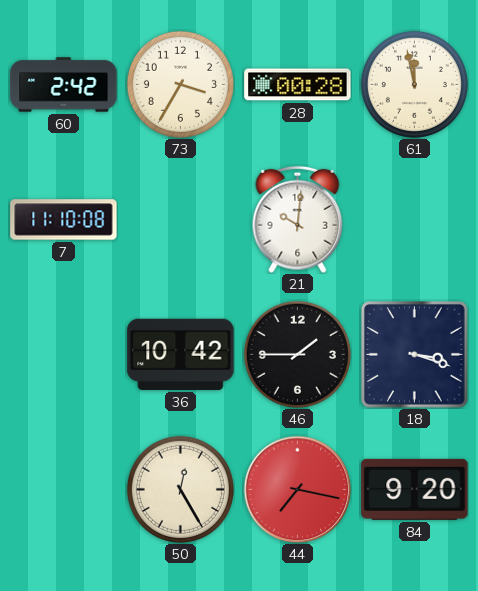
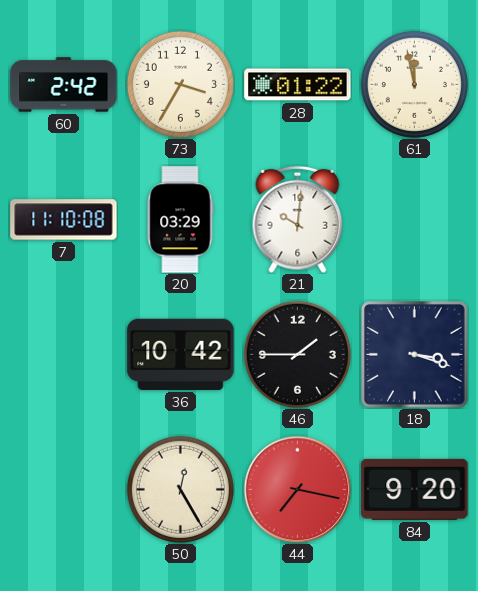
28: 00:28 -> 01:22
20: none -> 03:29
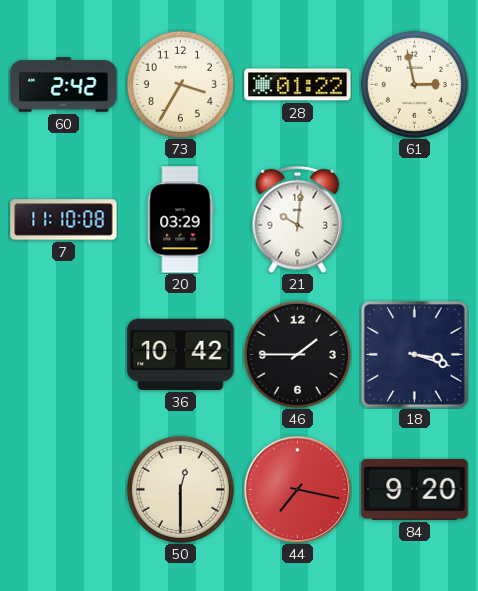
61: 11:58 -> 2:58
50: 12:25 -> 12:30
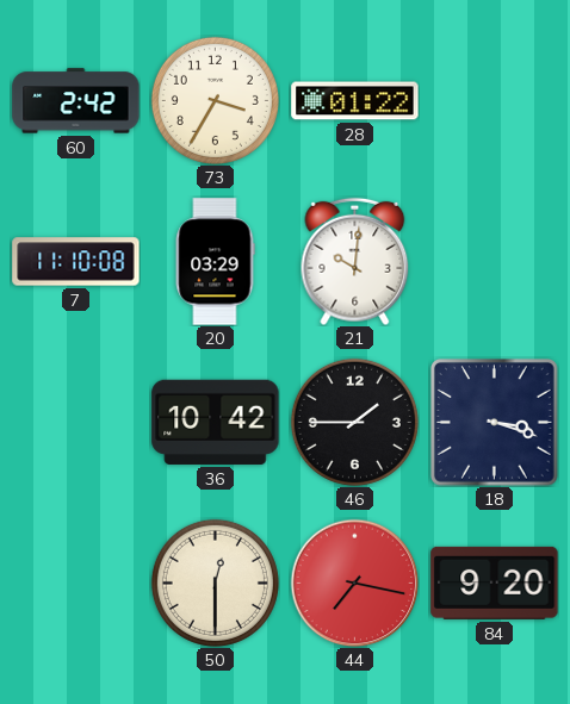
61: 2:58 -> none
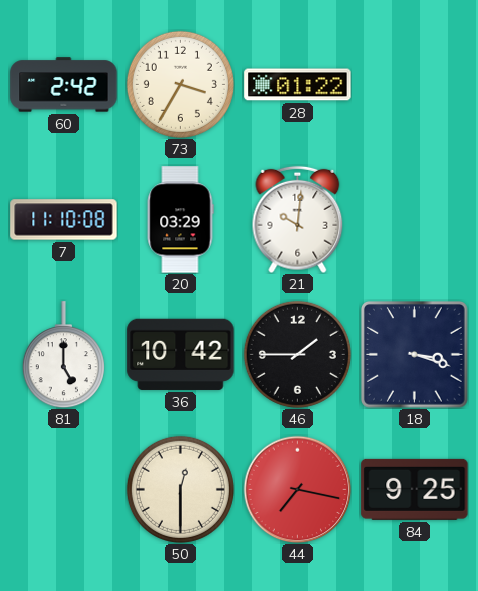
81: none -> 5:00
84: 9:20 -> 9:25
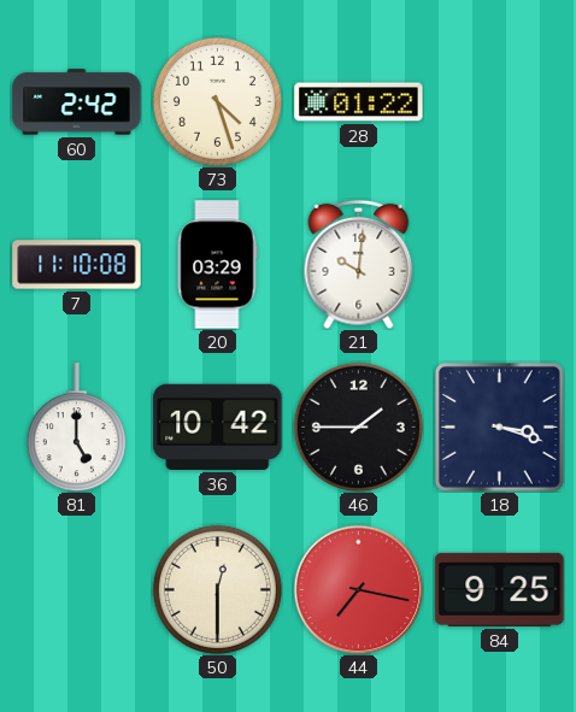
73: 3:35 -> 4:27
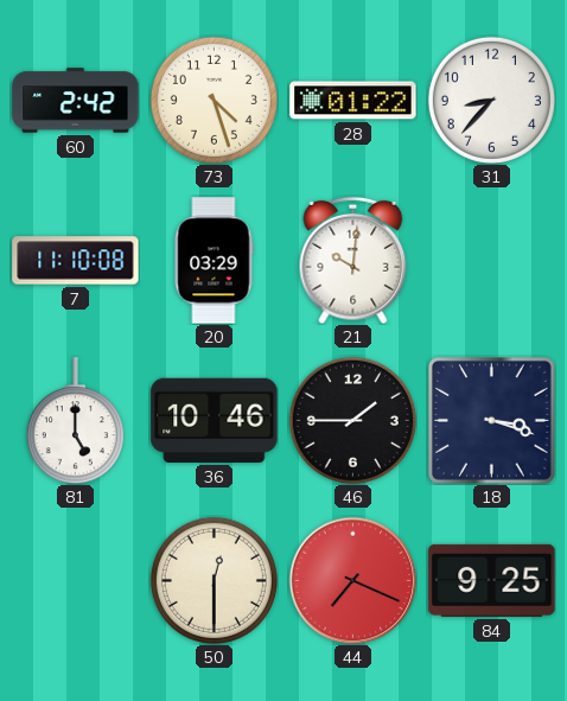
31: none -> 8:37
36: 10:42 -> 10:46
44: 7:17 -> 7:19
